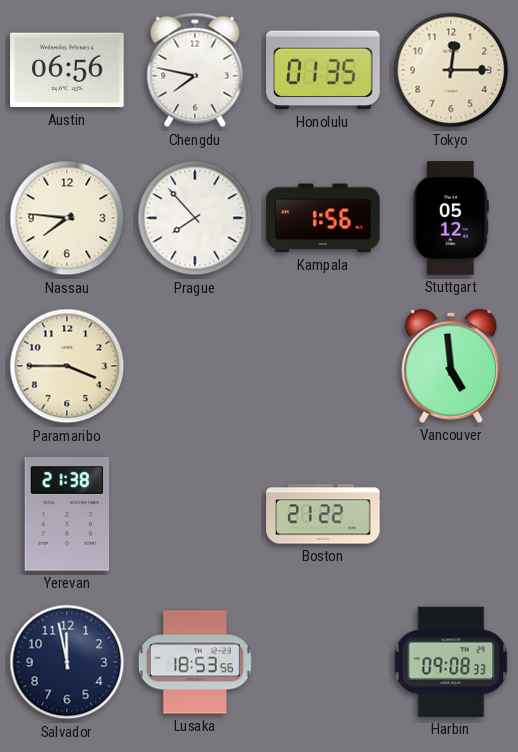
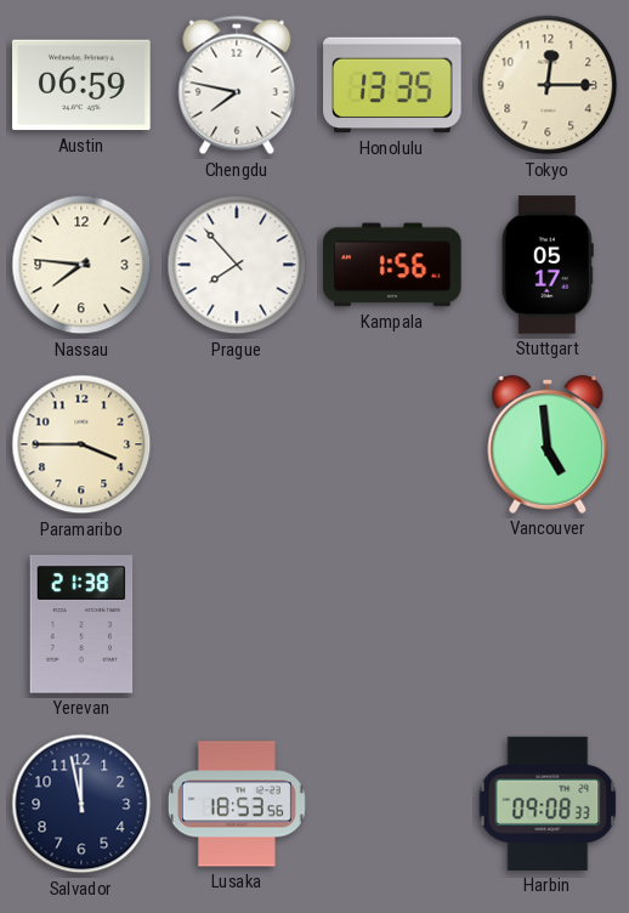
Austin: 06:56 -> 06:59
Honolulu: 01:35 -> 13:35
Stuttgart: 05:12 -> 05:17
Boston: 21:22 -> none
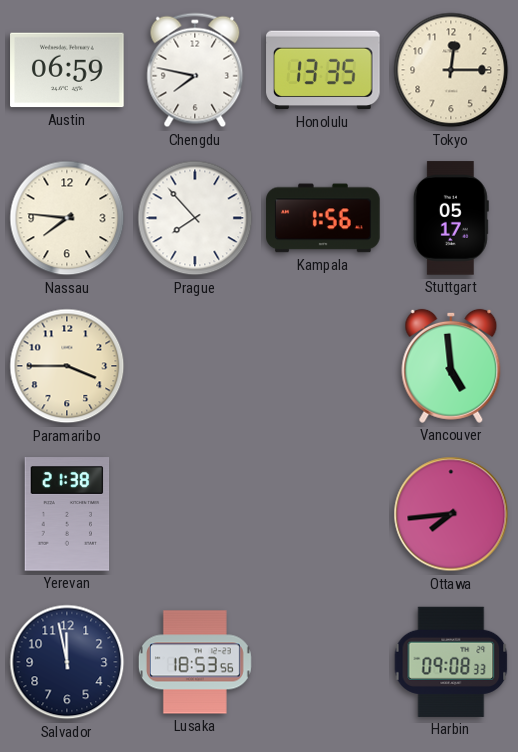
Ottawa: none -> 7:44
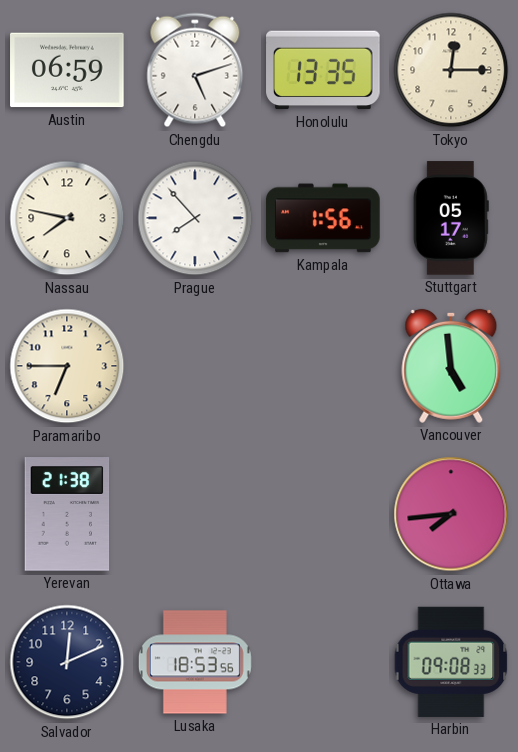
Chengdu: 7:47 -> 5:12
Nassau: 7:46 -> 7:47
Paramaribo: 3:45 -> 6:45
Salvador: 11:58 -> 12:11
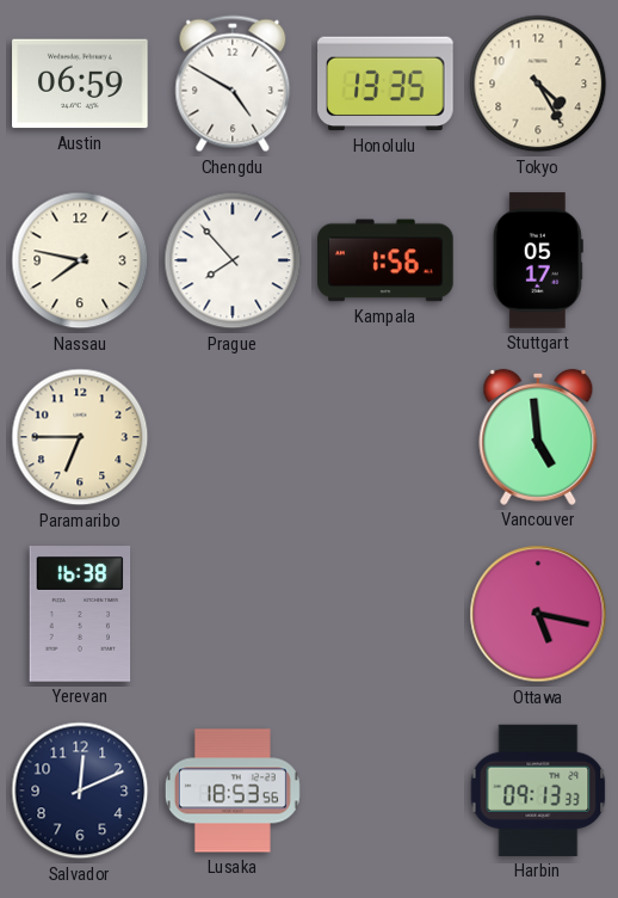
Chengdu: 5:12 -> 4:50
Tokyo: 12:15 -> 4:25
Yerevan: 21:38 -> 16:38
Ottawa: 7:44 -> 5:17
Harbin: 09:08 -> 09:13
